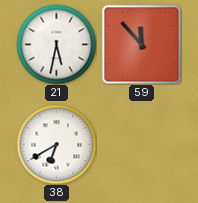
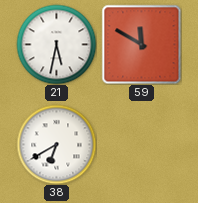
59: 11:53 -> 11:50
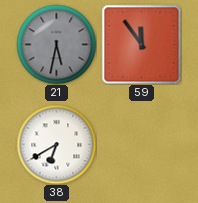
21 dial: white -> grey
59: 11:50 -> 11:54
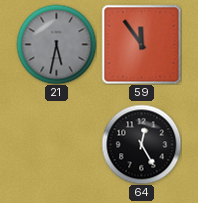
38: 6:40 -> none
64: none -> 12:25
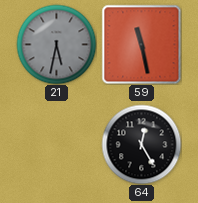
59: 11:54 -> 11:28
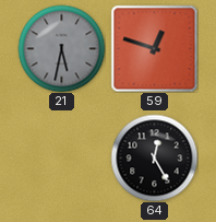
59: 11:28 -> 12:48
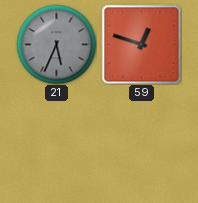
21: 5:32 -> 5:34
64: 12:25 -> none
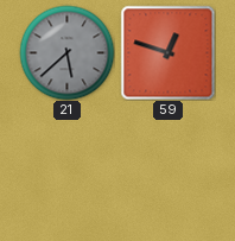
21: 5:34 -> 5:38
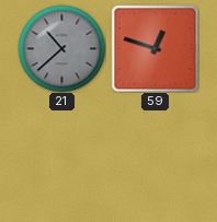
21: 5:38 -> 10:38
